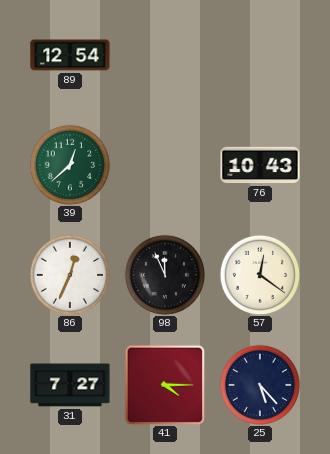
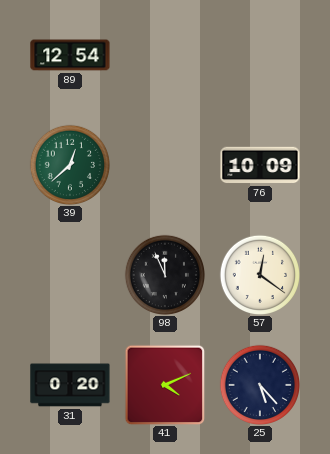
76: 10:43 -> 10:09
86: 12:34 -> none
31: 7:27 -> 0:20
41: 4:15 -> 4:11
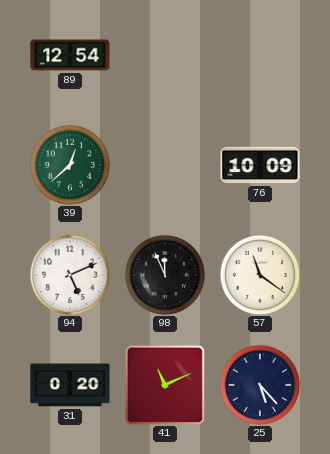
94: none -> 5:11
57: 12:21 -> 11:21
41: 4:11 -> 11:11
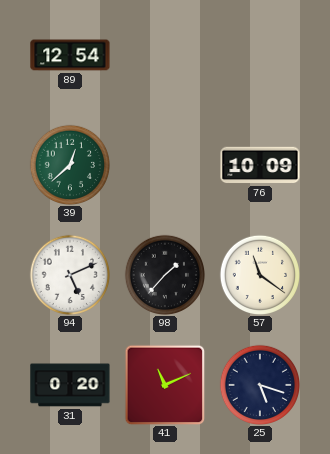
98: 11:56 -> 1:37
25: 5:23 -> 5:18
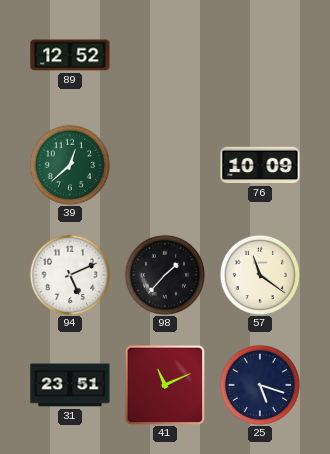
89: 12:54 -> 12:52
31: 0:20 -> 23:51
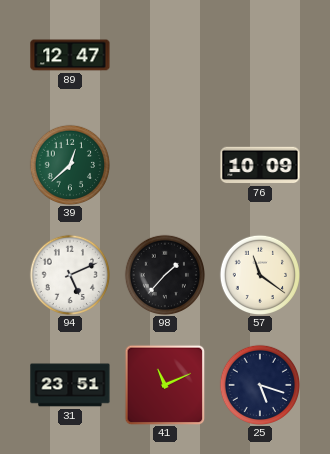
89: 12:52 -> 12:47
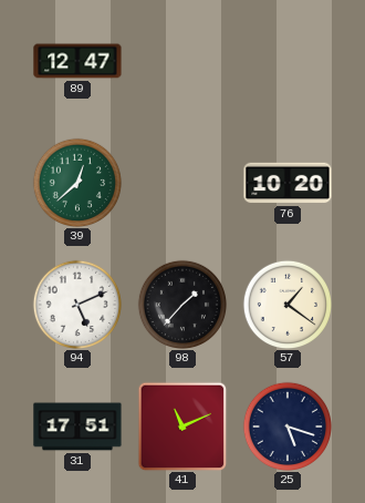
76: 10:09 -> 10:20
57: 11:21 -> 1:21
31: 23:51 -> 17:51
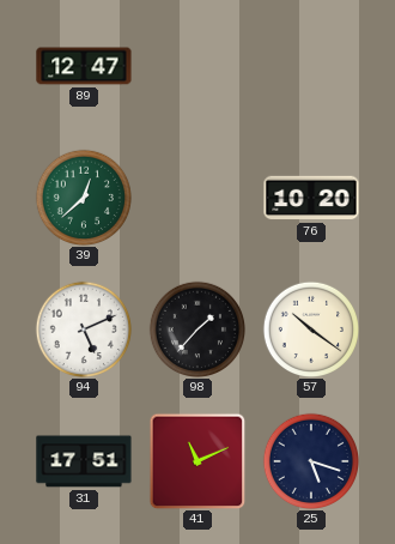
57: 1:21 -> 10:21
